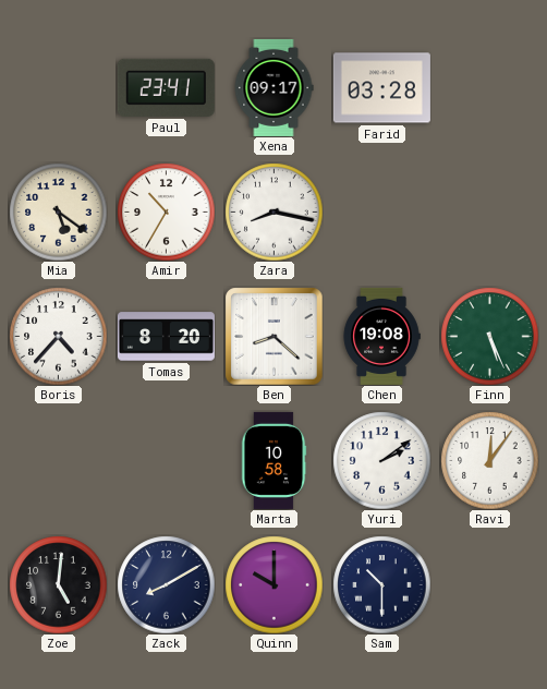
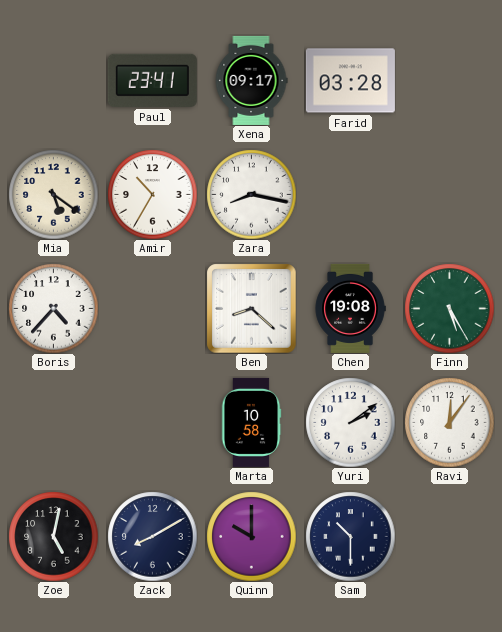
Tomas: 8:20 -> none
Finn: 5:26 -> 5:25
Zoe: 5:01 -> 5:02
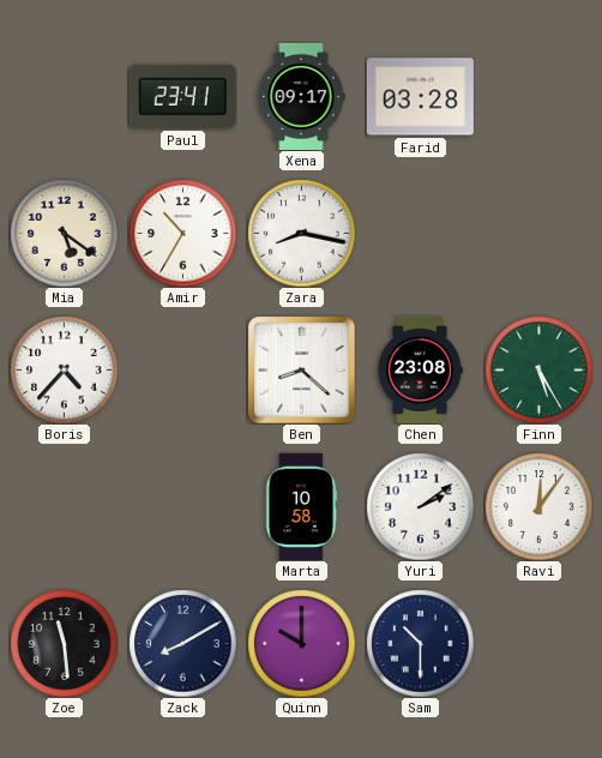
Chen: 19:08 -> 23:08
Zoe: 5:02 -> 11:29
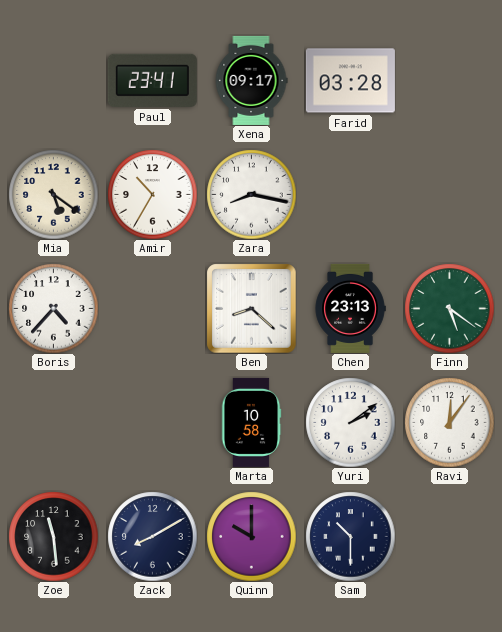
Chen: 23:08 -> 23:13
Finn: 5:25 -> 5:21
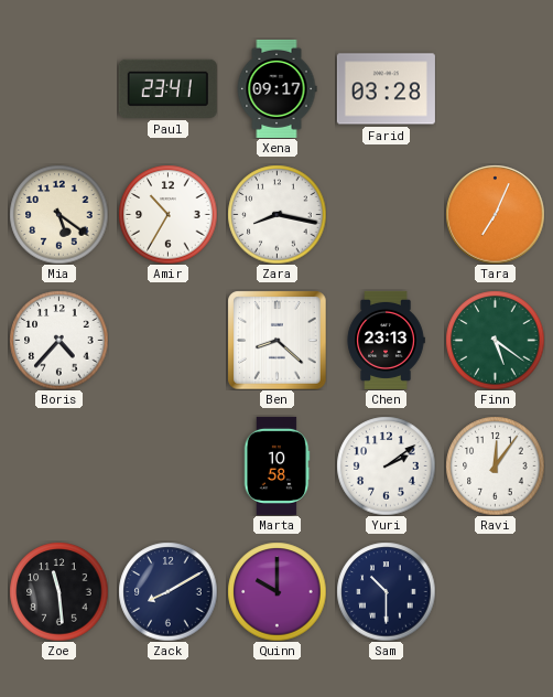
Tara: none -> 7:04
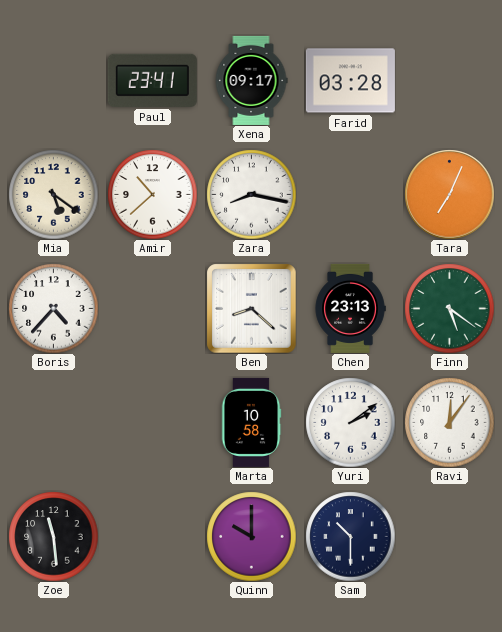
Amir: 10:35 -> 10:38
Zack: 8:10 -> none
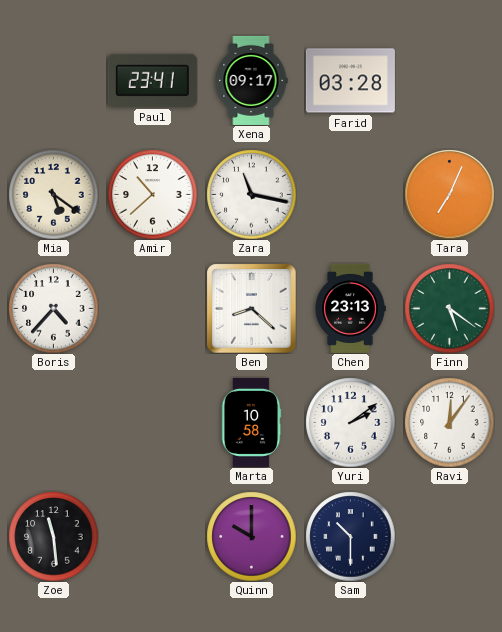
Zara: 8:17 -> 11:17
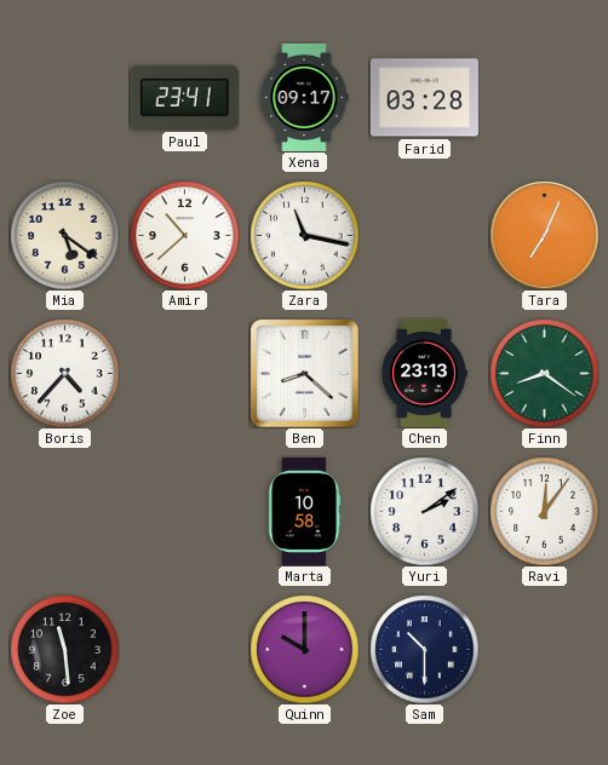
Finn: 5:21 -> 8:21
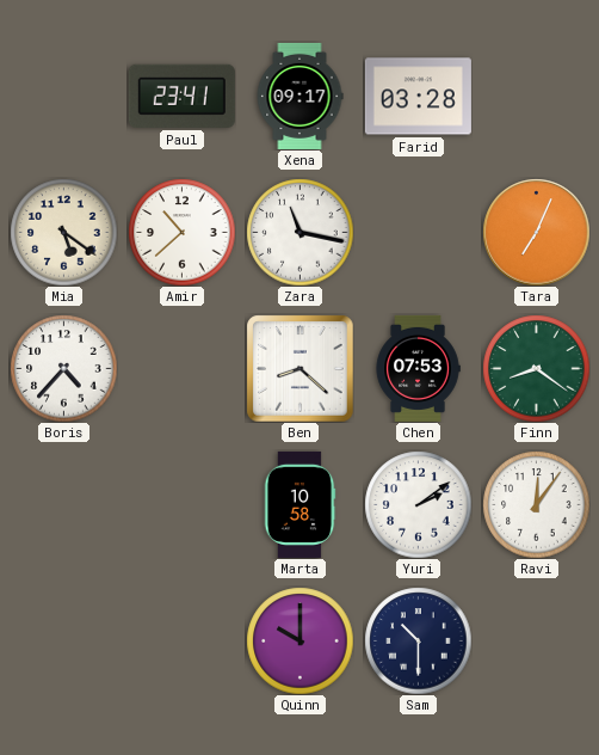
Chen: 23:13 -> 07:53
Zoe: 11:29 -> none
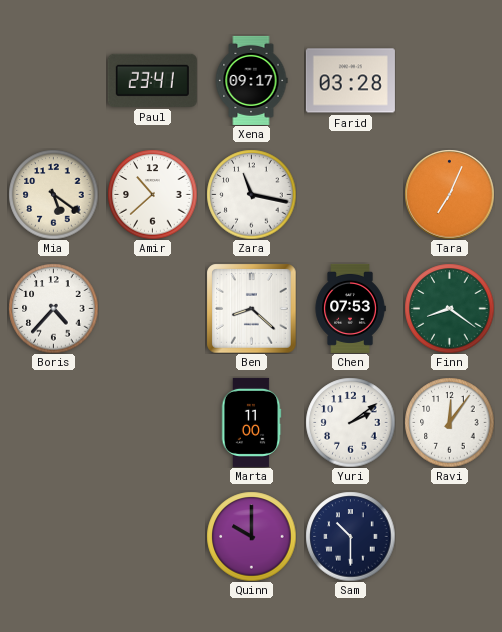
Marta: 10:58 -> 11:00
